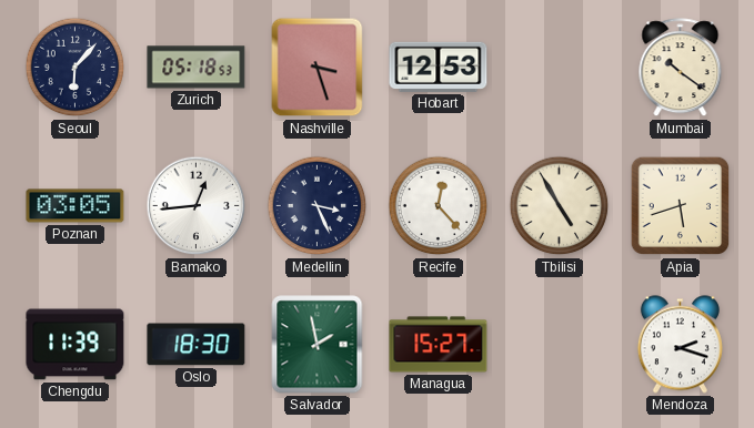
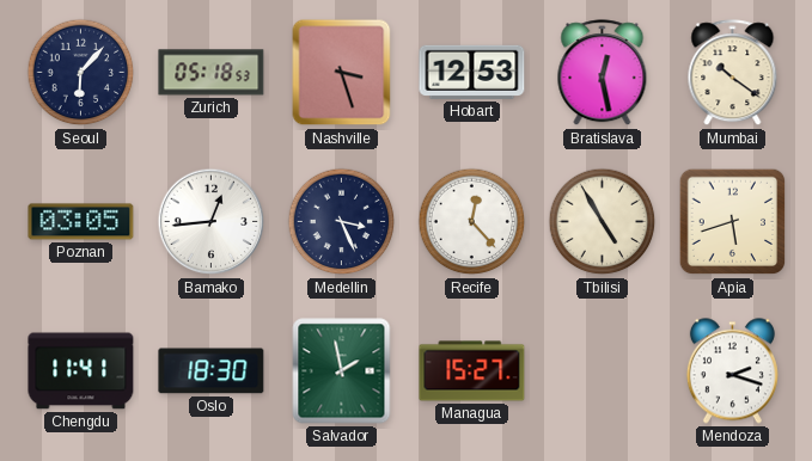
Bratislava: none -> 12:28
Chengdu: 11:39 -> 11:41
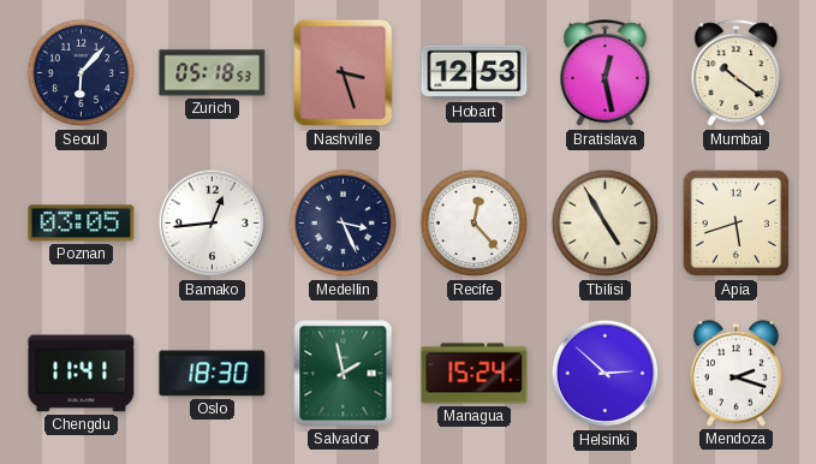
Managua: 15:27 -> 15:24
Helsinki: none -> 2:52
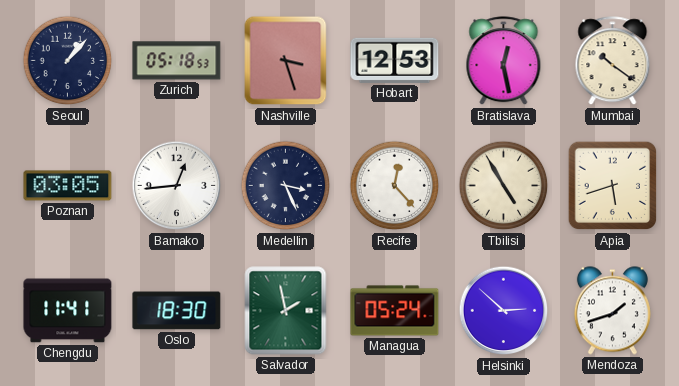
Seoul: 6:07 -> 1:07
Managua: 15:24 -> 05:24
Mendoza: 2:18 -> 1:42
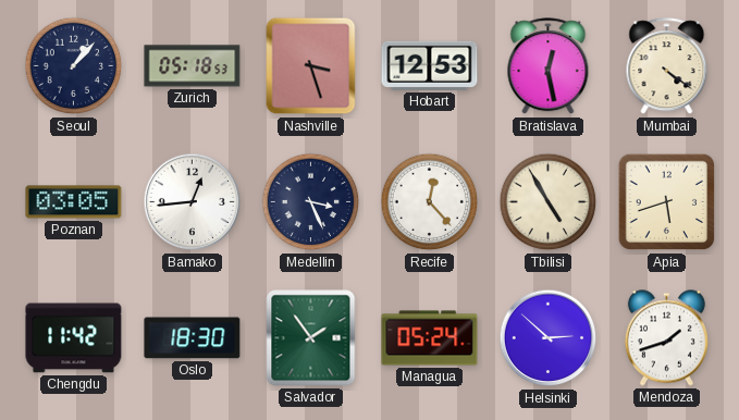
Mumbai: 10:21 -> 4:21
Chengdu: 11:41 -> 11:42
Salvador: 1:58 -> 1:54
